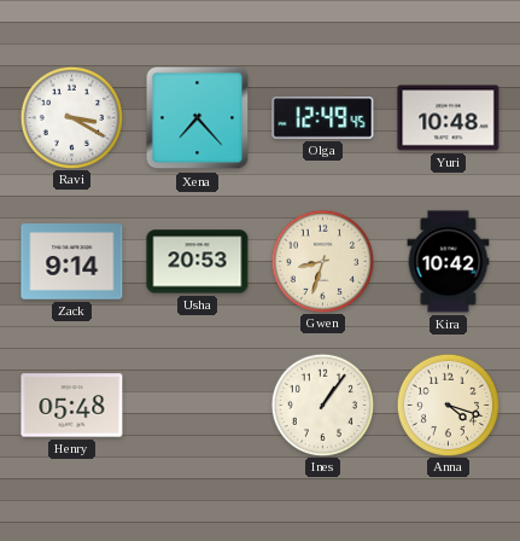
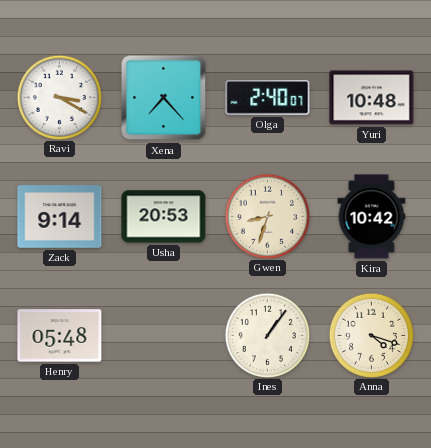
Olga: 12:49 -> 2:40
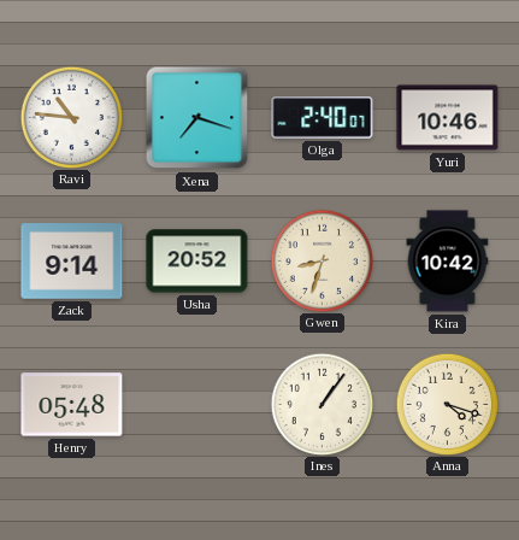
Ravi: 3:20 -> 10:46
Xena: 7:23 -> 7:18
Yuri: 10:48 -> 10:46
Usha: 20:53 -> 20:52
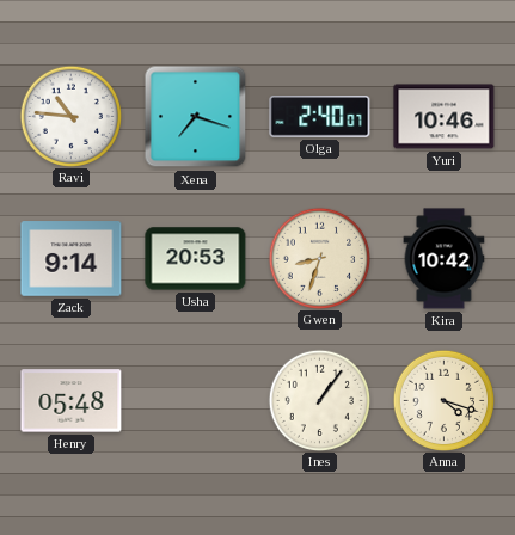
Usha: 20:52 -> 20:53
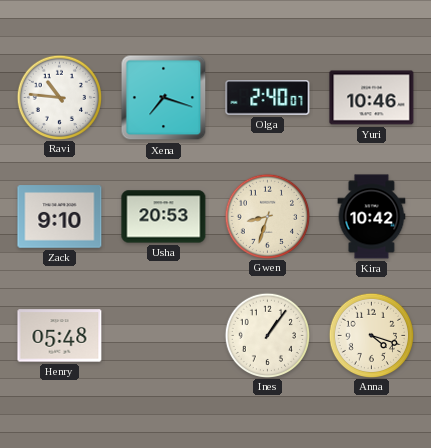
Zack: 9:14 -> 9:10
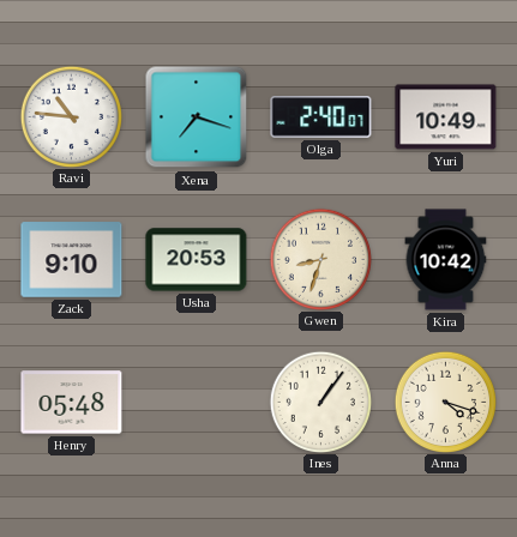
Yuri: 10:46 -> 10:49
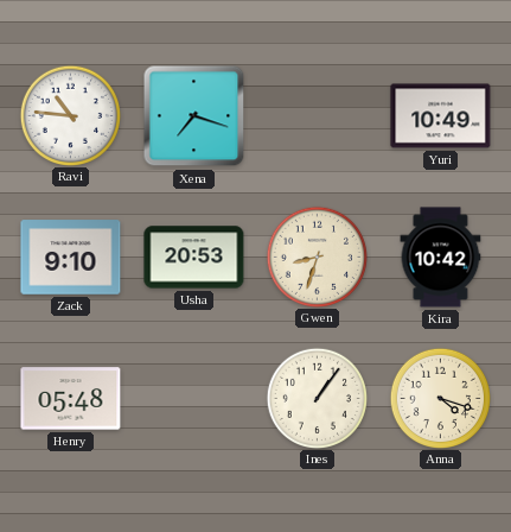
Olga: 2:40 -> none
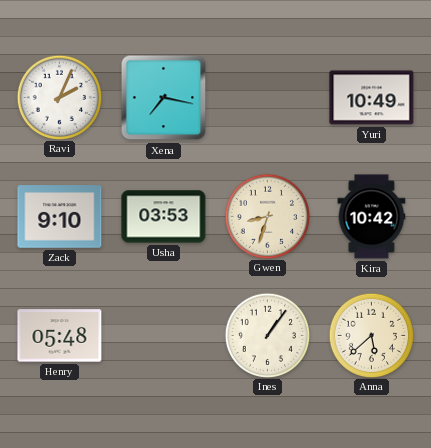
Ravi: 10:46 -> 2:04
Xena: 7:18 -> 7:17
Usha: 20:53 -> 03:53
Anna: 4:18 -> 5:38
